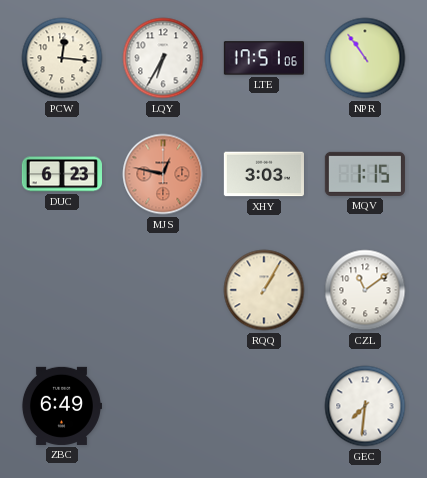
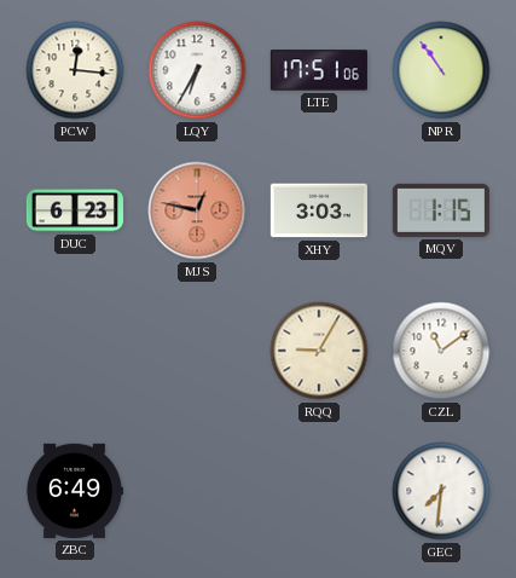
RQQ: 1:05 -> 9:05
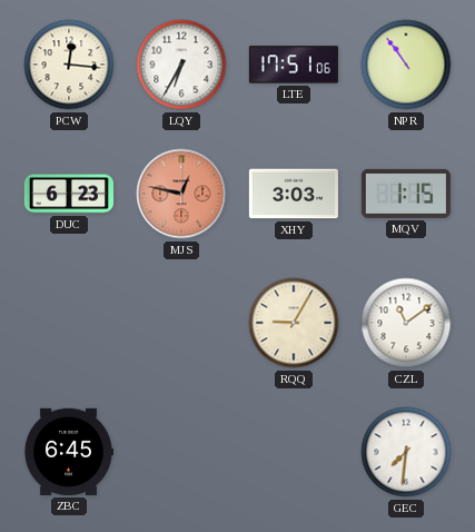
ZBC: 6:49 -> 6:45
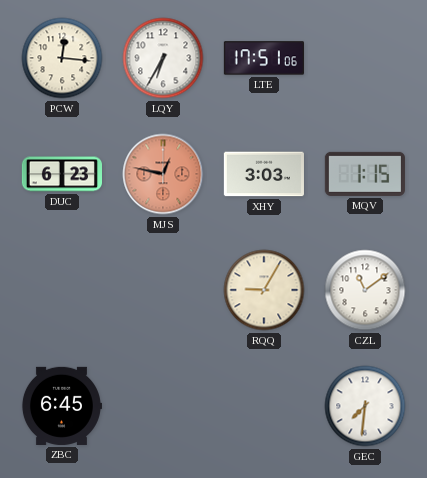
NPR: 10:54 -> none
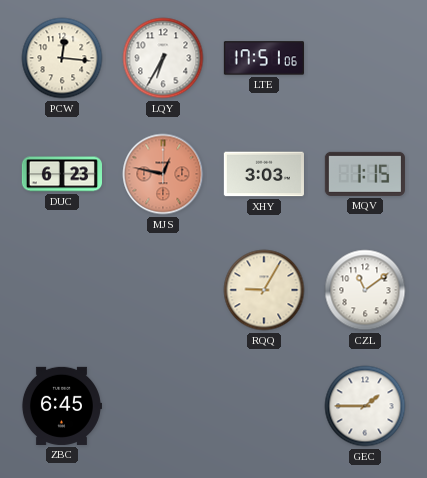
GEC: 7:31 -> 1:45
